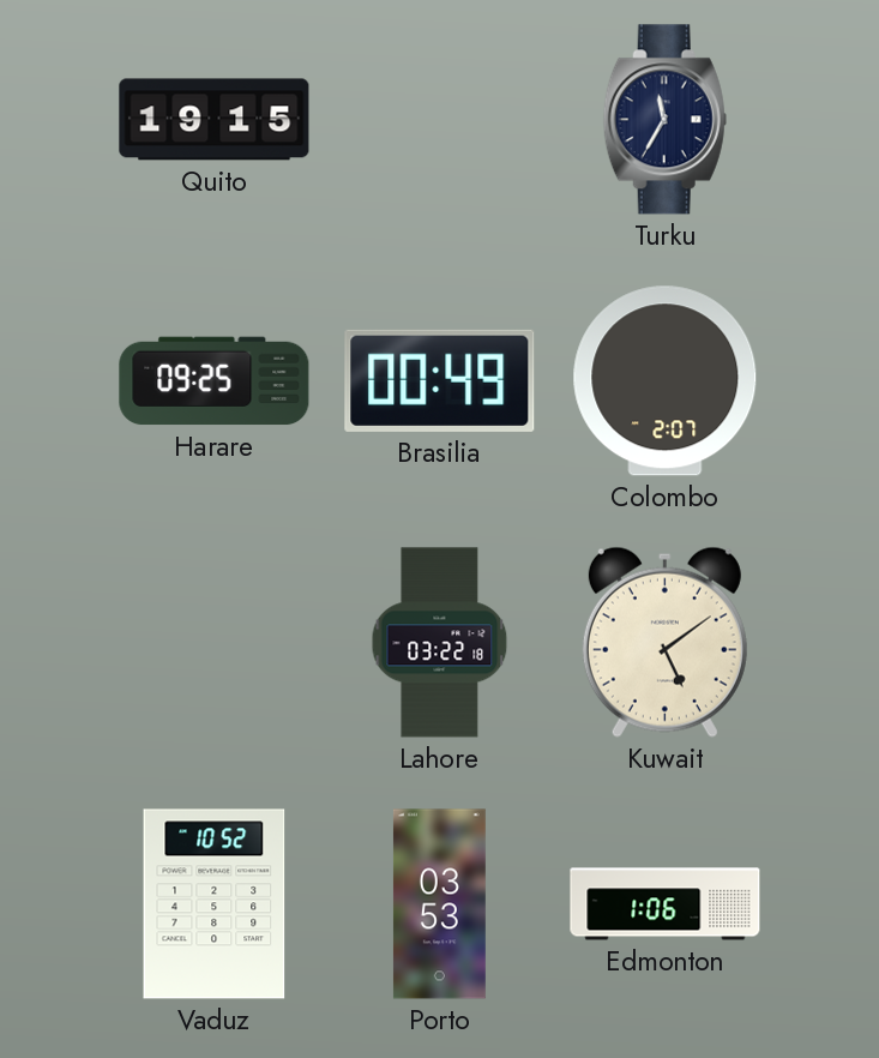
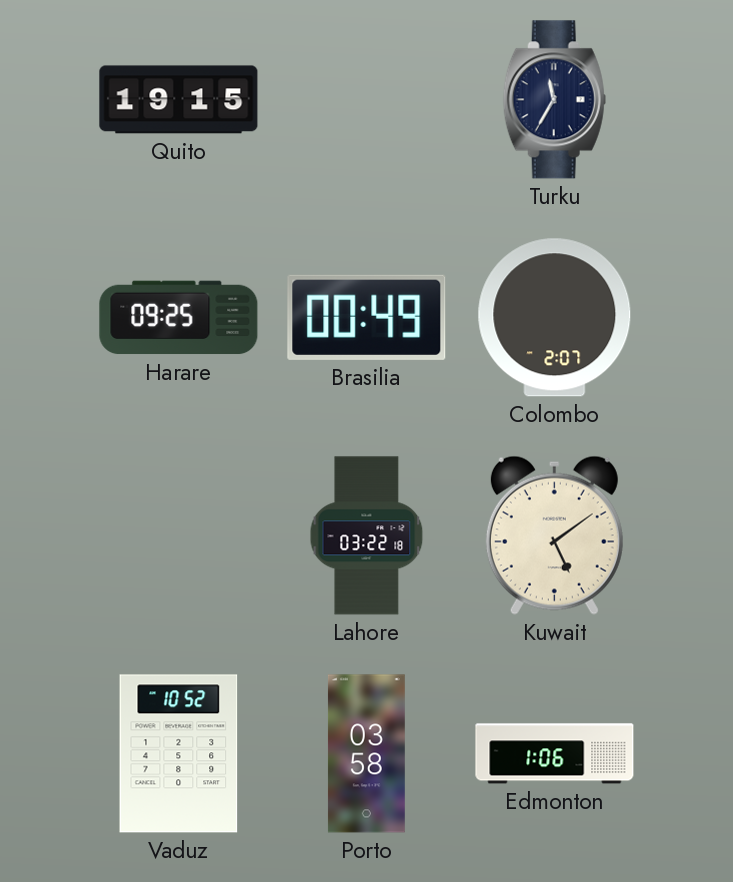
Porto: 03:53 -> 03:58
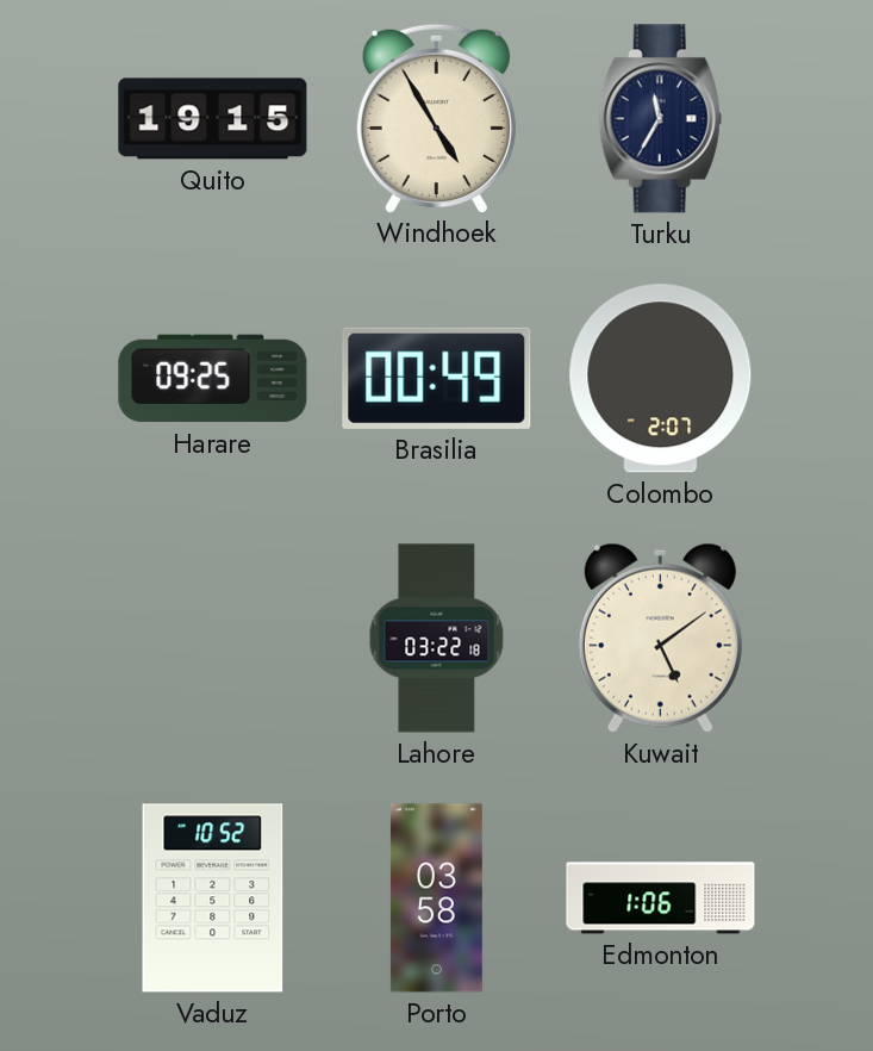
Windhoek: none -> 4:55
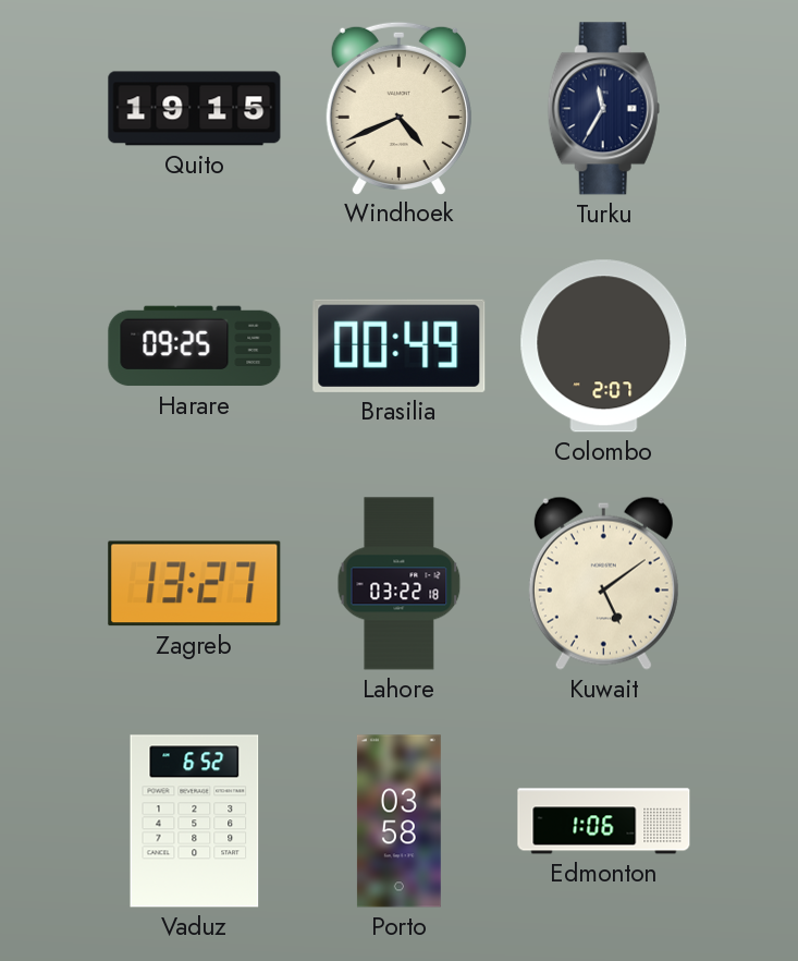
Windhoek: 4:55 -> 4:41
Zagreb: none -> 13:27
Vaduz: 10:52 -> 6:52
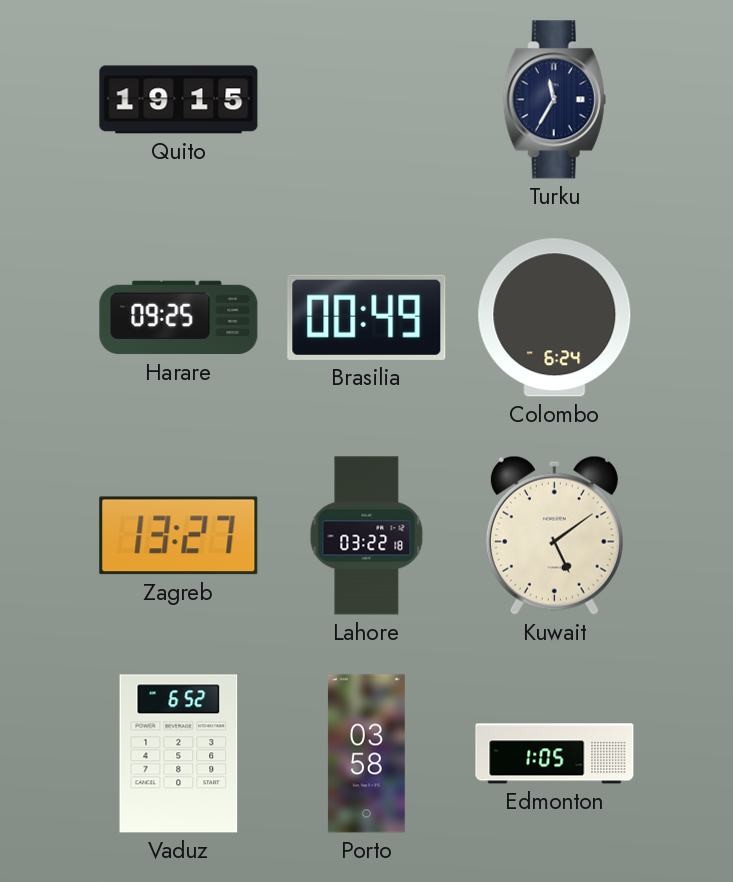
Windhoek: 4:41 -> none
Colombo: 2:07 -> 6:24
Edmonton: 1:06 -> 1:05
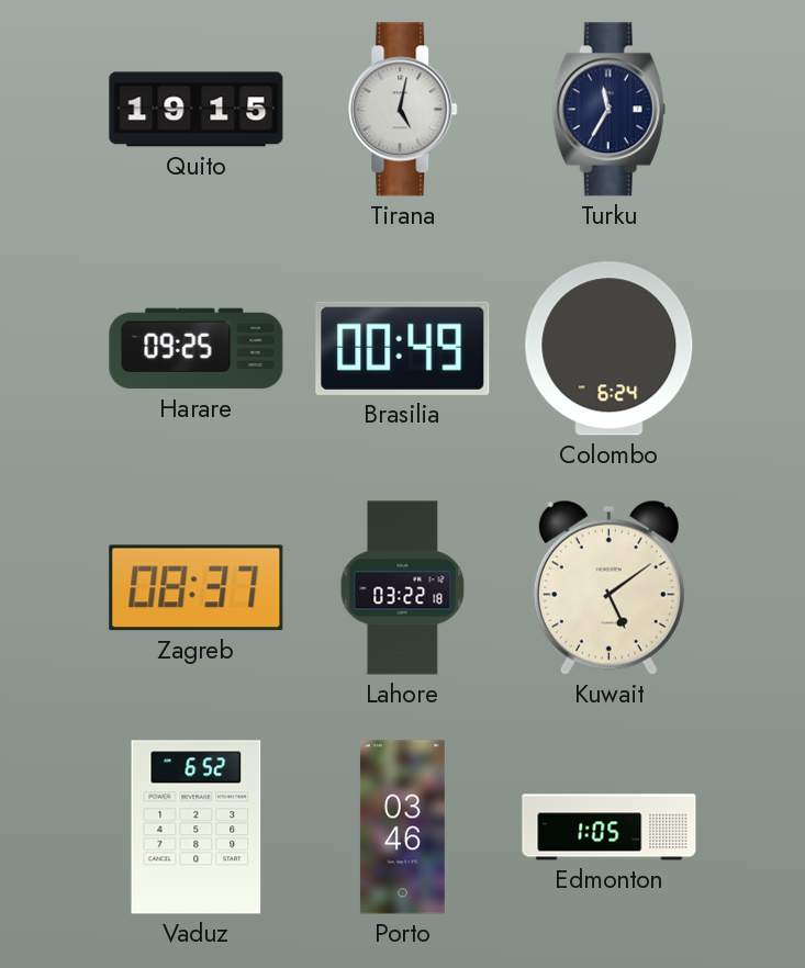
Tirana: none -> 5:02
Zagreb: 13:27 -> 08:37
Porto: 03:58 -> 03:46
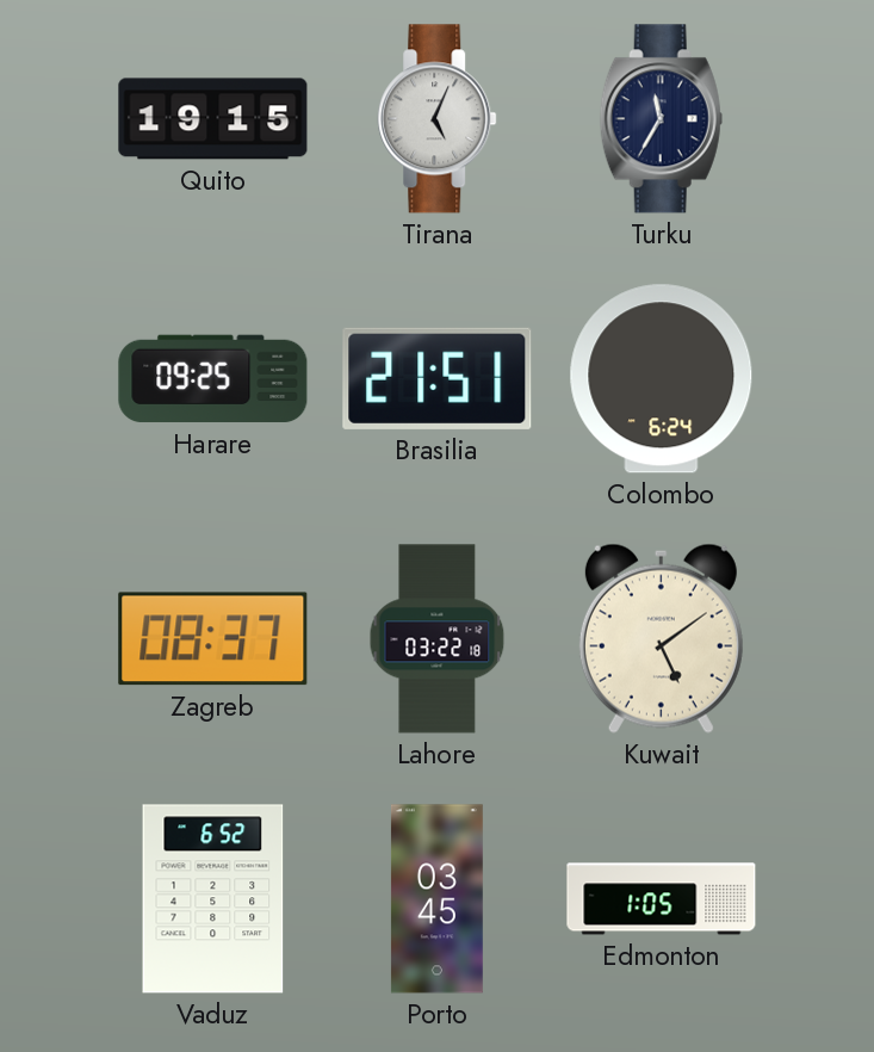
Tirana: 5:02 -> 5:04
Brasilia: 00:49 -> 21:51
Porto: 03:46 -> 03:45
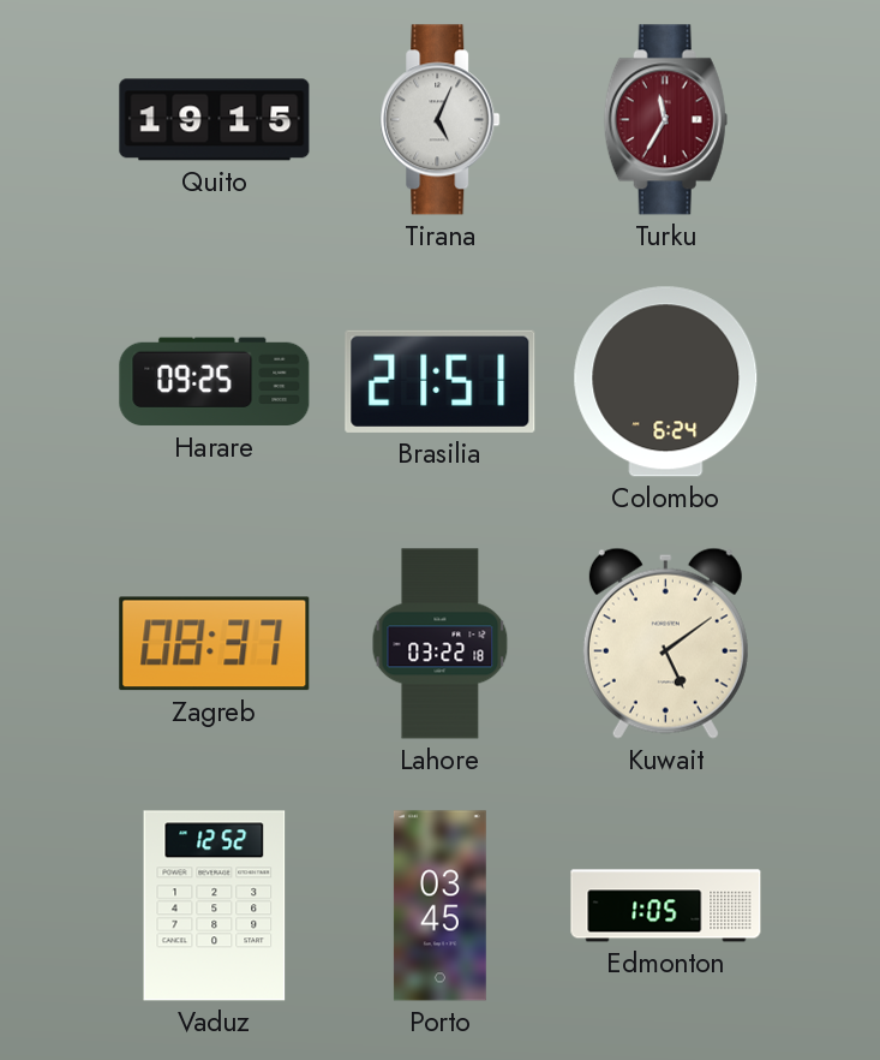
Turku dial: navy -> burgundy
Vaduz: 6:52 -> 12:52
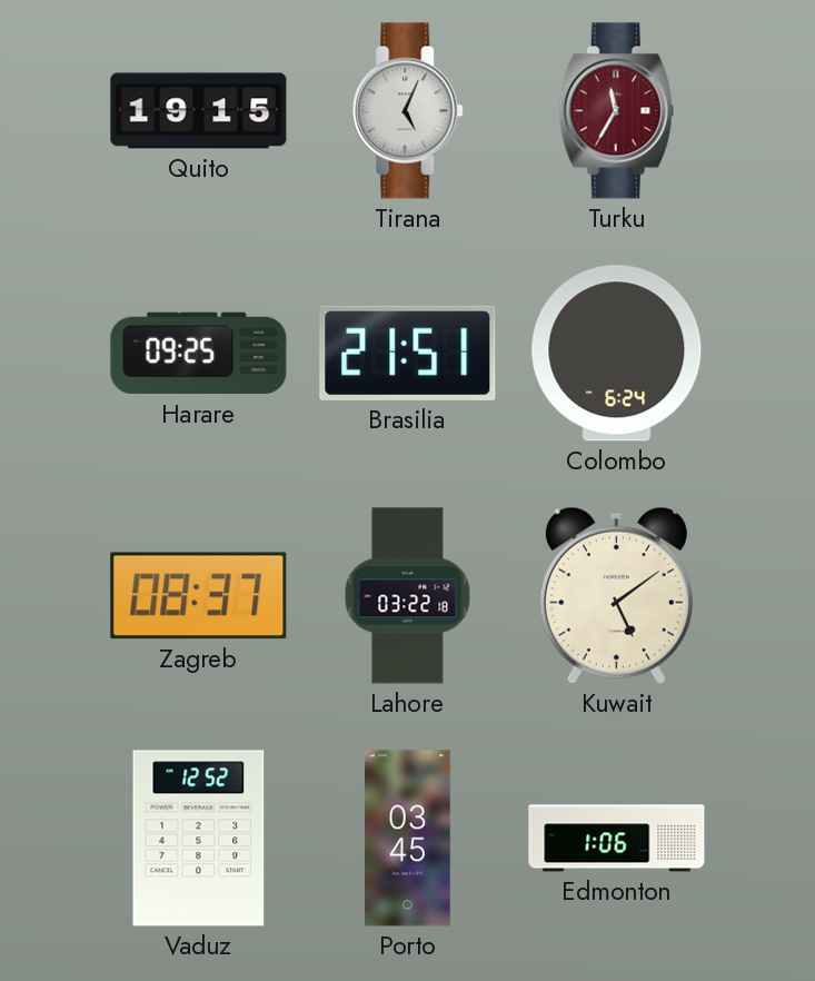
Edmonton: 1:05 -> 1:06
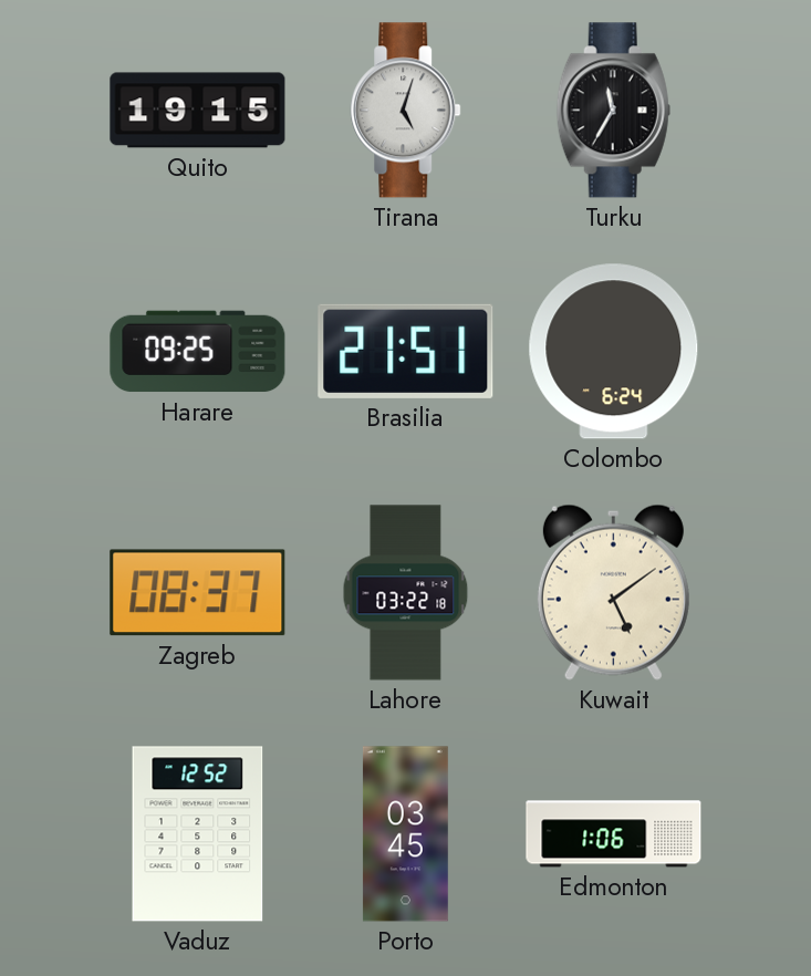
Tirana: 5:04 -> 5:03
Turku dial: burgundy -> black
